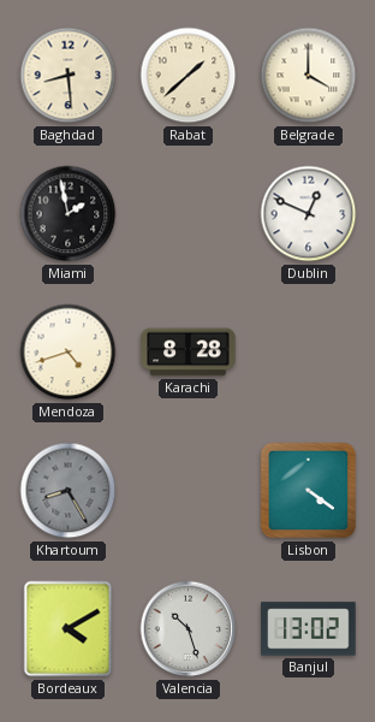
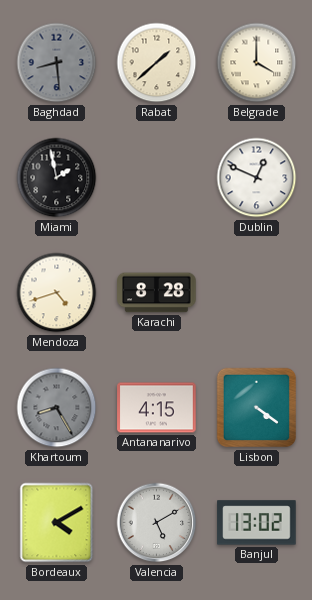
Baghdad dial: cream -> grey
Antananarivo: none -> 4:15
Valencia: 10:27 -> 5:10
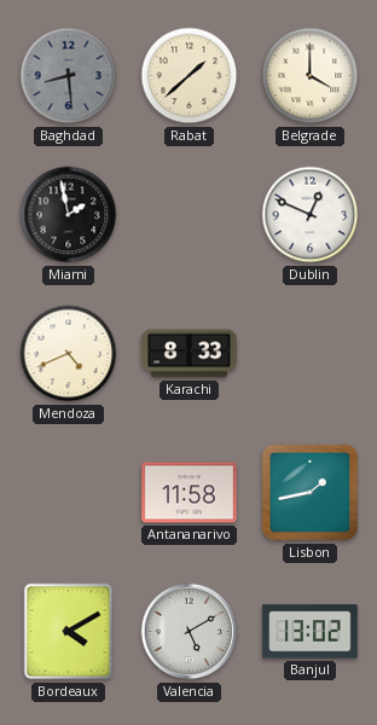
Mendoza: 4:42 -> 4:41
Karachi: 8:28 -> 8:33
Khartoum: 8:25 -> none
Antananarivo: 4:15 -> 11:58
Lisbon: 4:21 -> 1:43
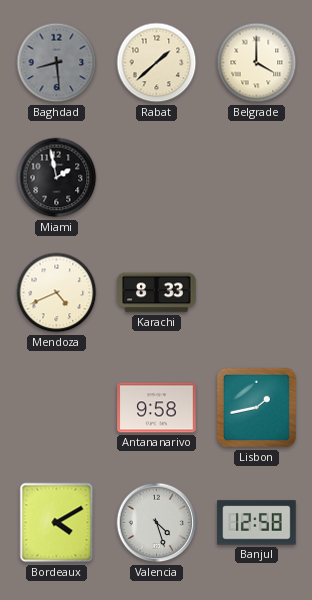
Dublin: 12:49 -> none
Antananarivo: 11:58 -> 9:58
Valencia: 5:10 -> 4:27
Banjul: 13:02 -> 12:58
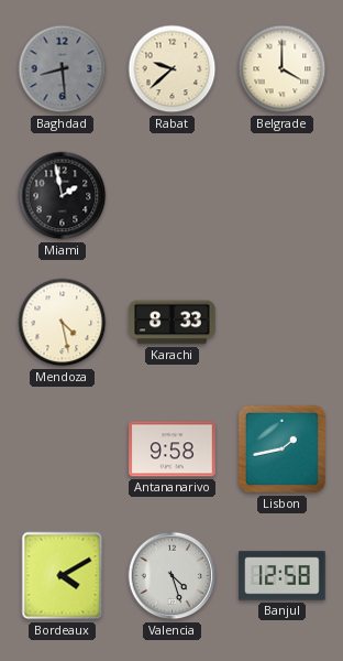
Rabat: 1:38 -> 9:38
Mendoza: 4:41 -> 4:28
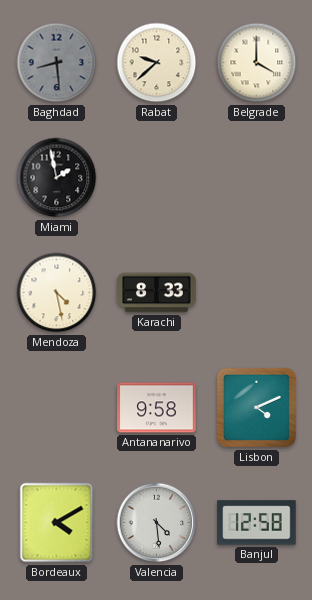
Lisbon: 1:43 -> 4:11
Valencia: 4:27 -> 4:29
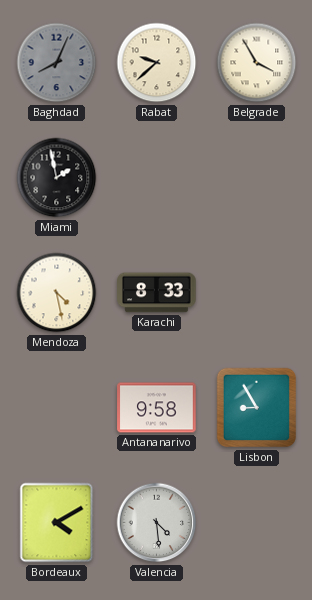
Baghdad: 8:29 -> 8:04
Belgrade: 4:00 -> 3:55
Lisbon: 4:11 -> 8:55
Banjul: 12:58 -> none
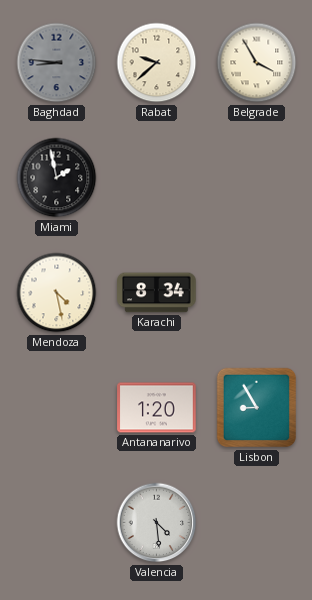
Baghdad: 8:04 -> 8:46
Karachi: 8:33 -> 8:34
Antananarivo: 9:58 -> 1:20
Bordeaux: 4:10 -> none
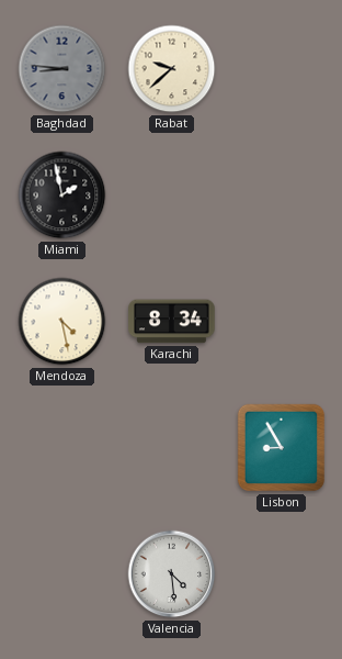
Belgrade: 3:55 -> none
Antananarivo: 1:20 -> none
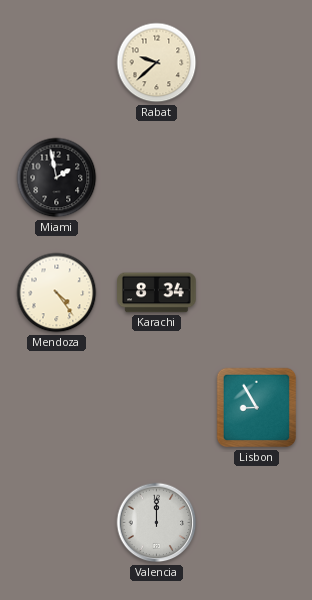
Baghdad: 8:46 -> none
Mendoza: 4:28 -> 4:24
Valencia: 4:29 -> 12:00
